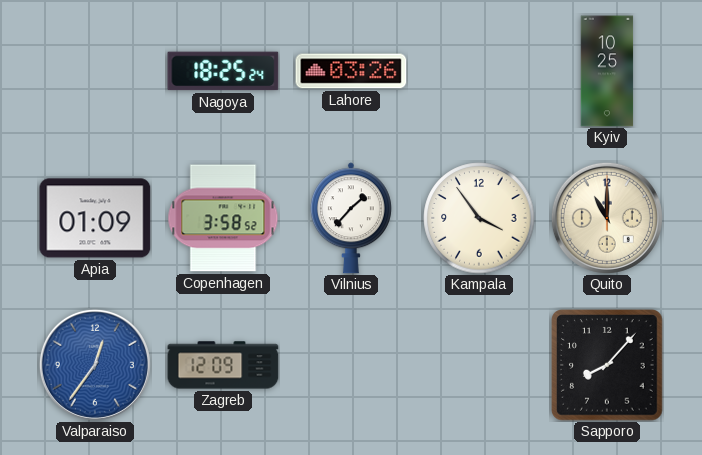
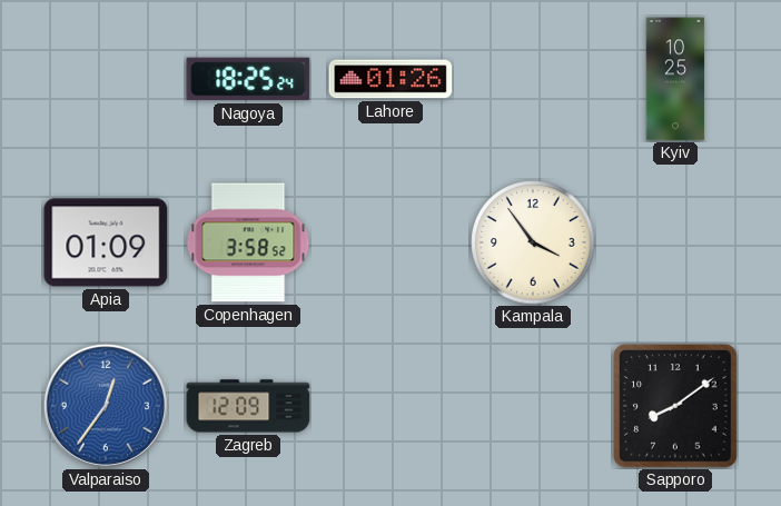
Lahore: 03:26 -> 01:26
Vilnius: 1:37 -> none
Quito: 11:00 -> none
Sapporo: 8:07 -> 8:09
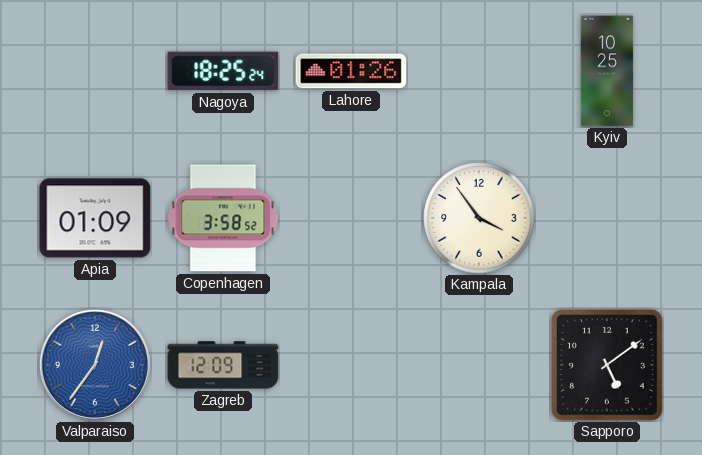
Sapporo: 8:09 -> 5:09
